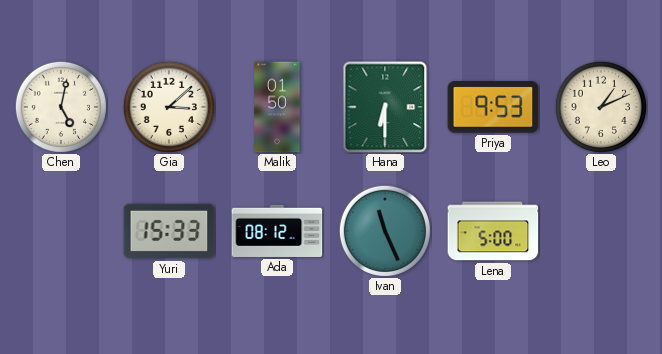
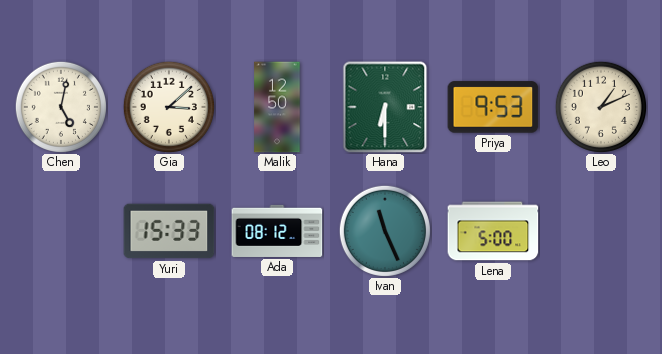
Malik: 01:50 -> 12:50
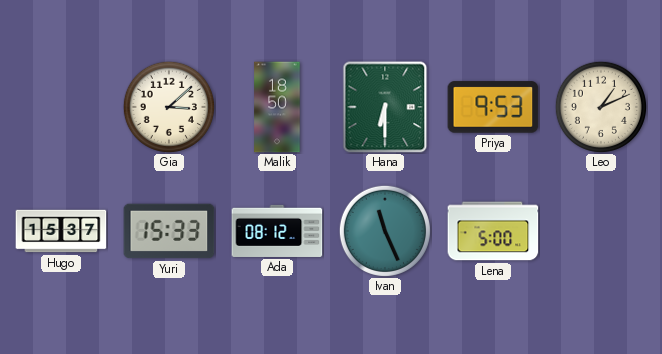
Chen: 5:02 -> none
Malik: 12:50 -> 18:50
Hugo: none -> 15:37
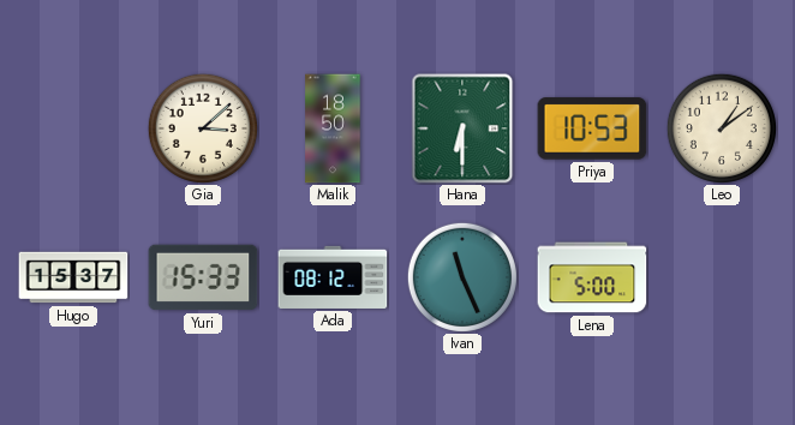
Priya: 9:53 -> 10:53
Leo: 1:11 -> 1:09
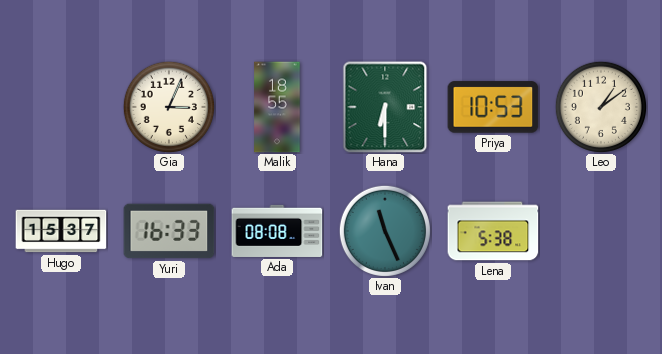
Gia: 3:08 -> 3:04
Malik: 18:50 -> 18:55
Yuri: 15:33 -> 16:33
Ada: 08:12 -> 08:08
Lena: 5:00 -> 5:38
